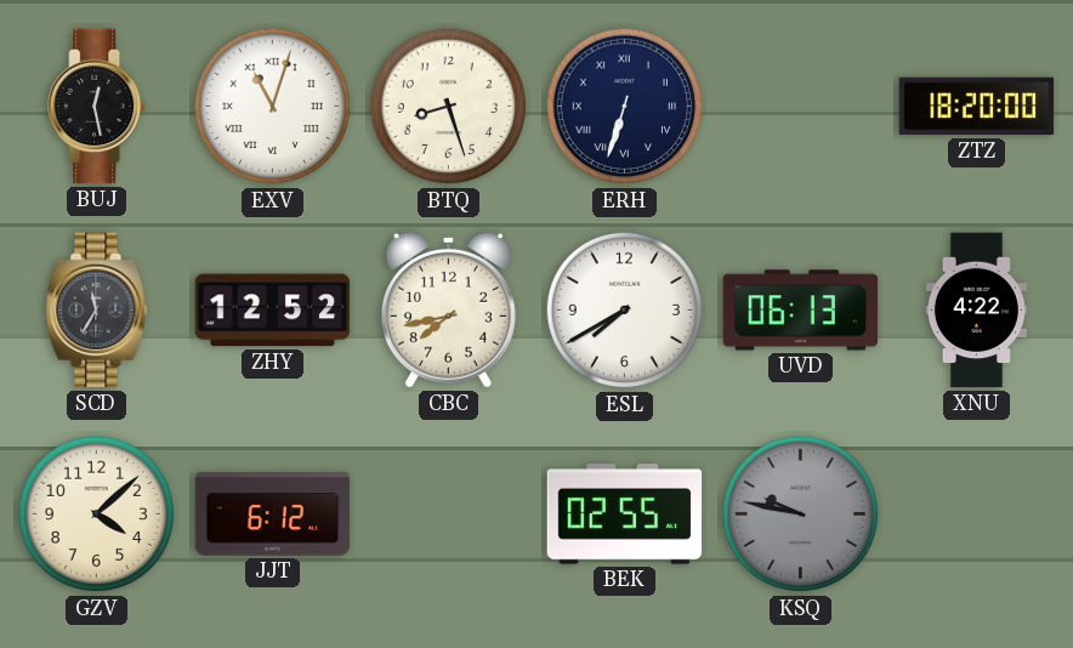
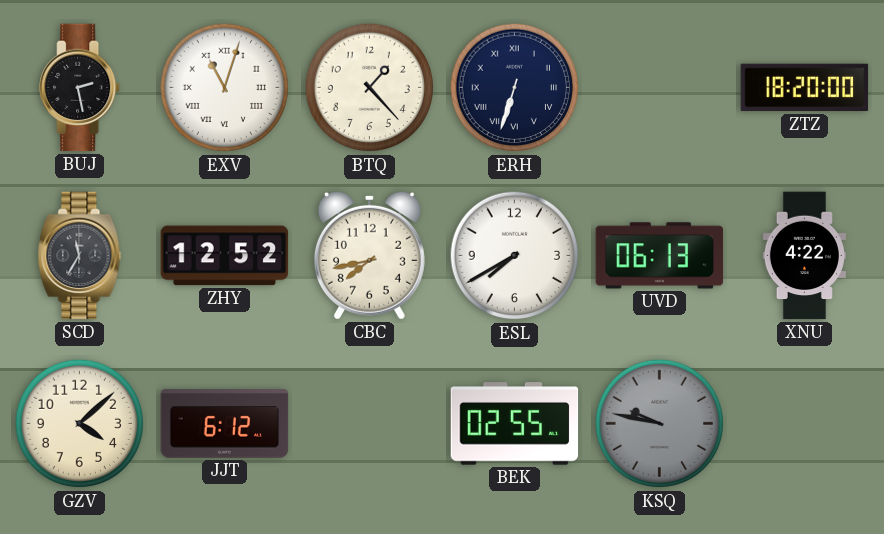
BUJ: 12:28 -> 2:28
BTQ: 8:27 -> 1:23
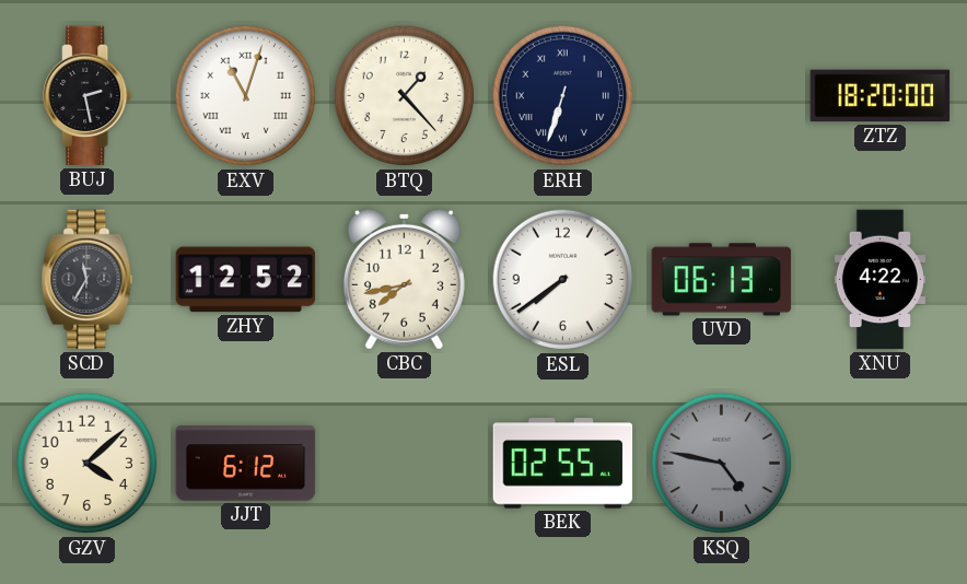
ESL: 7:40 -> 7:39
KSQ: 9:47 -> 4:47
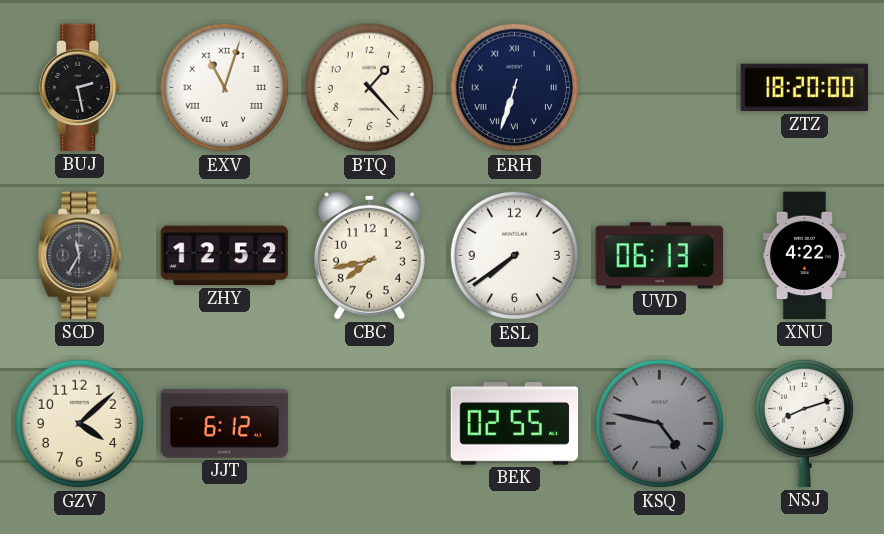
NSJ: none -> 8:12
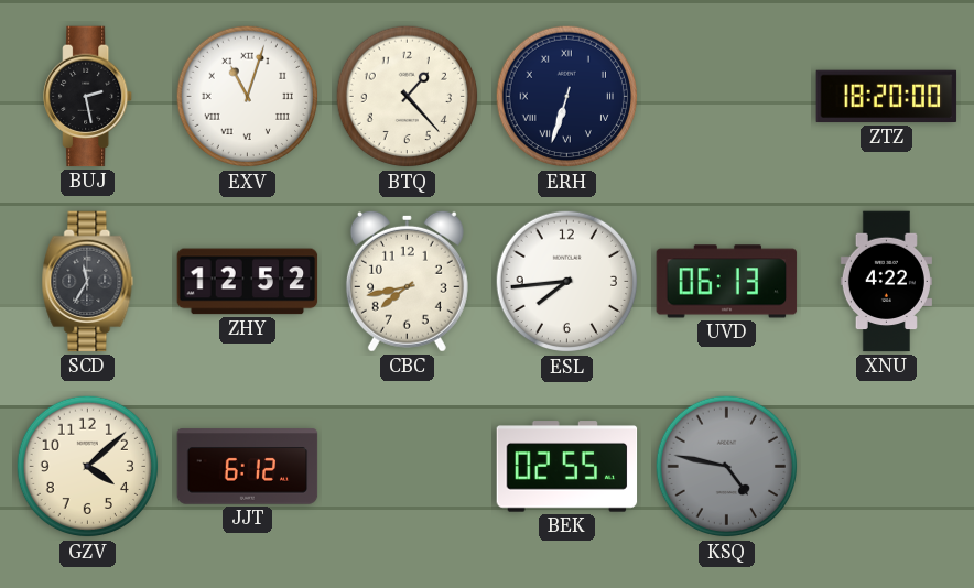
ESL: 7:39 -> 7:44
NSJ: 8:12 -> none
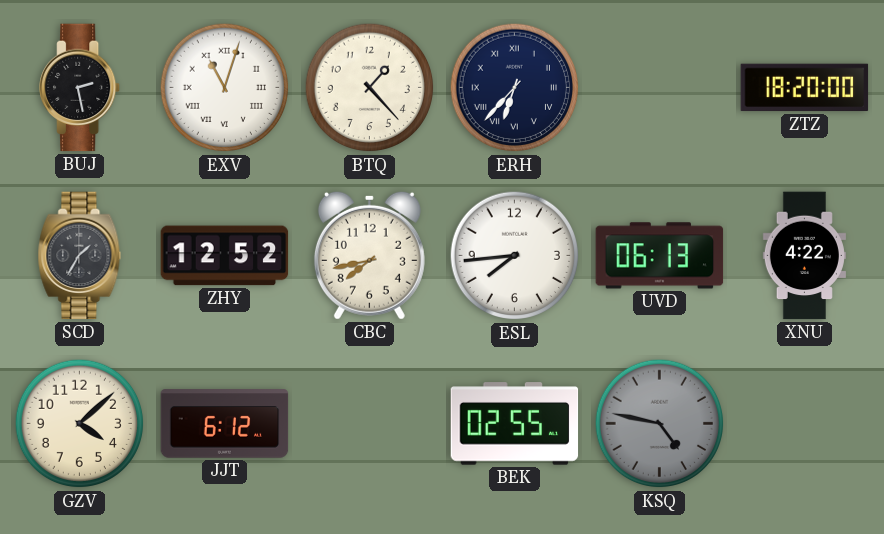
ERH: 6:33 -> 6:37
SCD: 11:35 -> 1:35
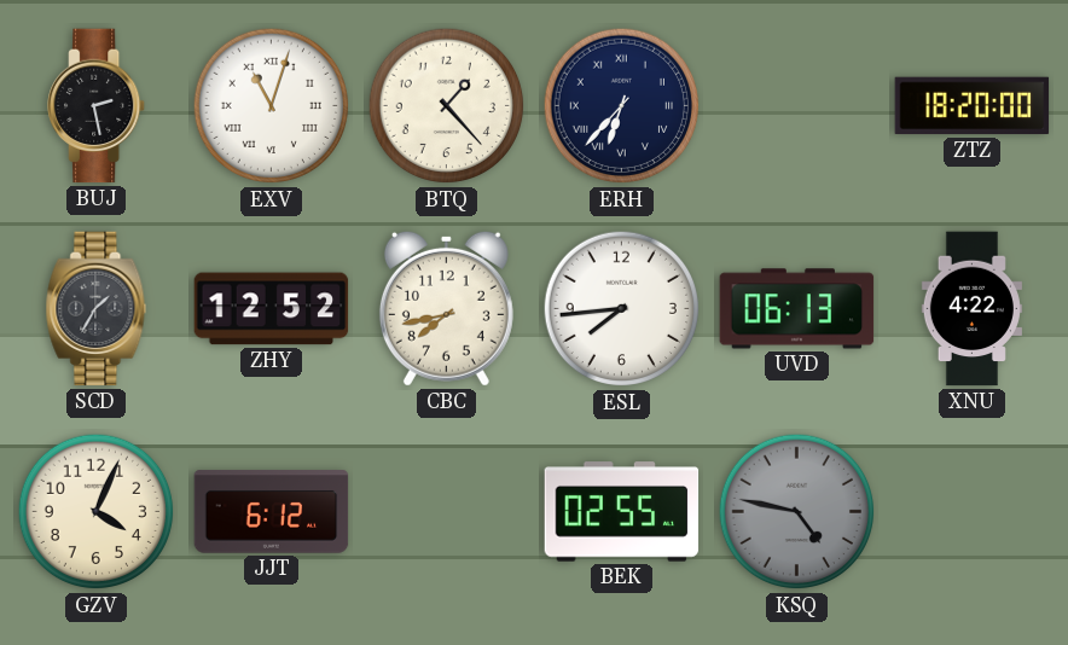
GZV: 4:08 -> 4:04
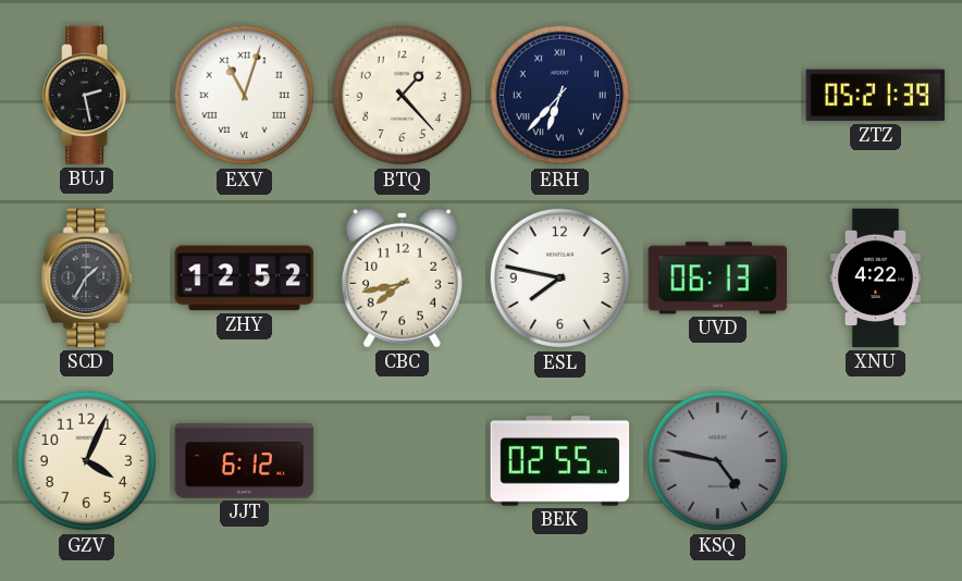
ZTZ: 18:20 -> 05:21
ESL: 7:44 -> 7:47
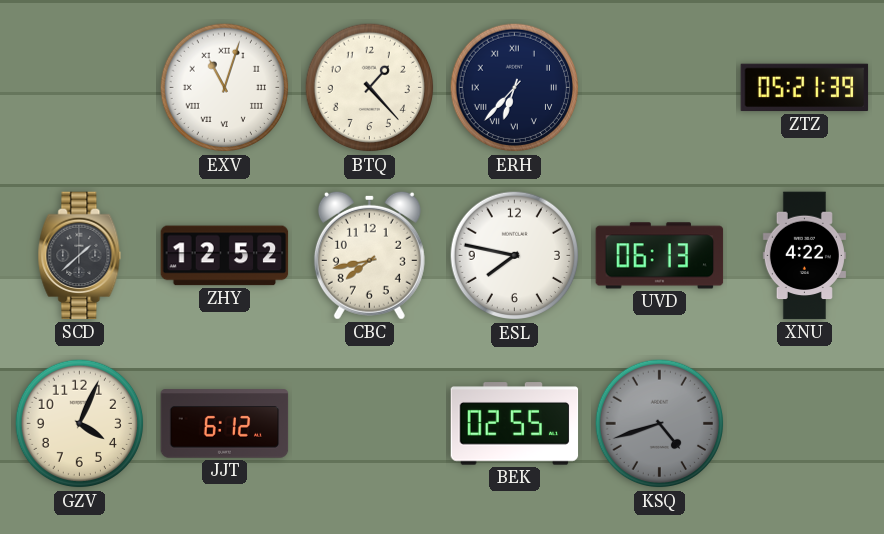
BUJ: 2:28 -> none
SCD: 1:35 -> 1:38
KSQ: 4:47 -> 4:42
